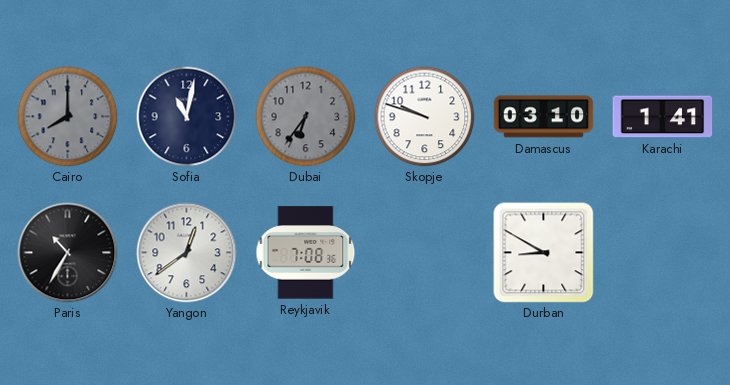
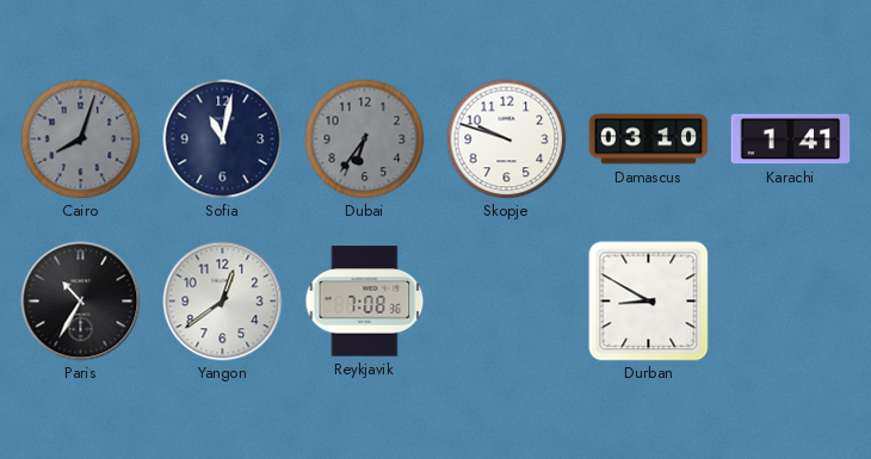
Cairo: 8:00 -> 8:03
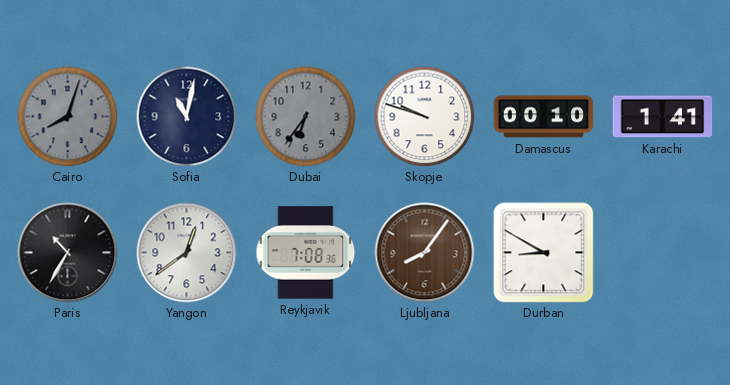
Damascus: 03:10 -> 00:10
Ljubljana: none -> 8:06
